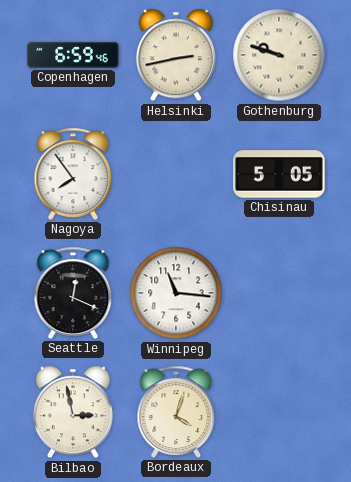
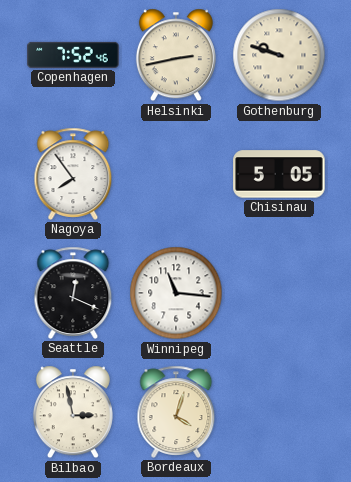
Copenhagen: 6:59 -> 7:52
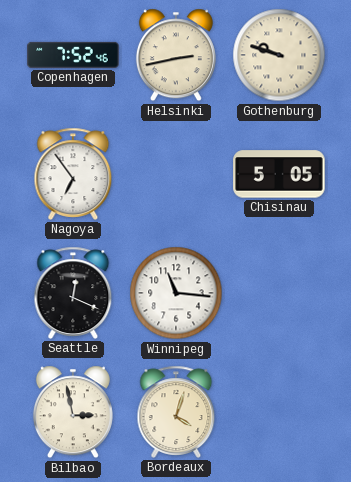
Nagoya: 7:54 -> 6:54
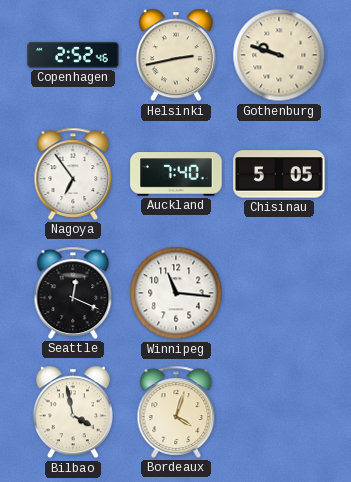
Copenhagen: 7:52 -> 2:52
Auckland: none -> 7:40
Bilbao: 2:58 -> 3:58
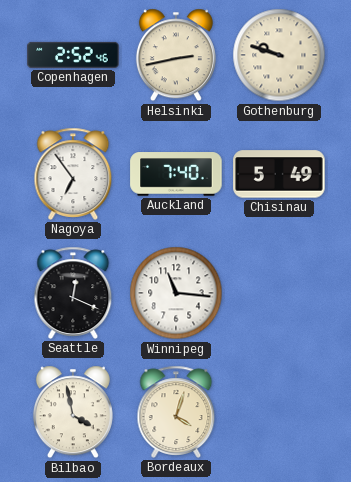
Chisinau: 5:05 -> 5:49
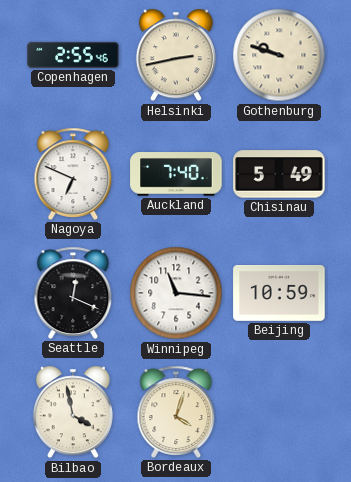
Copenhagen: 2:52 -> 2:55
Nagoya: 6:54 -> 6:49
Beijing: none -> 10:59
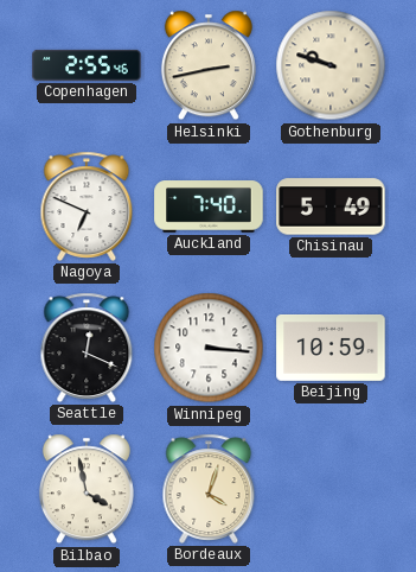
Winnipeg: 11:16 -> 3:16
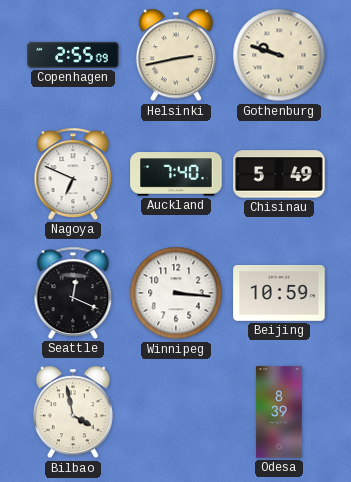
Copenhagen: 2:55:46 -> 2:55:09
Bordeaux: 4:03 -> none
Odesa: none -> 8:39
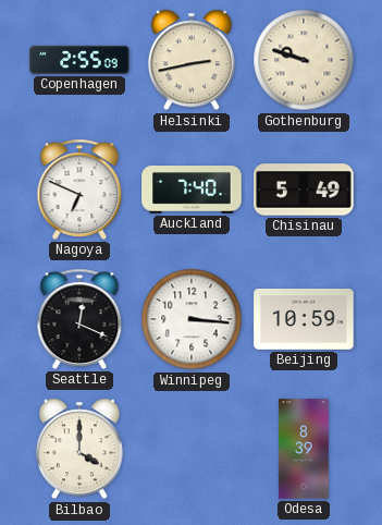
Bilbao: 3:58 -> 4:00
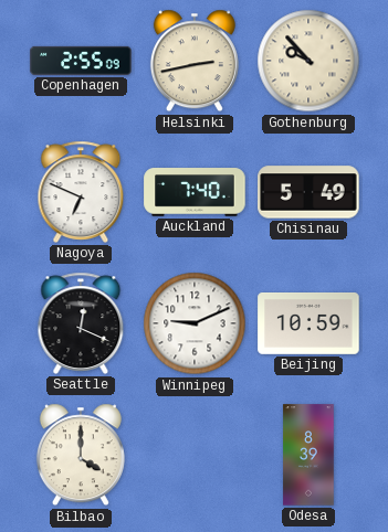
Gothenburg: 9:48 -> 9:53
Winnipeg: 3:16 -> 9:11
